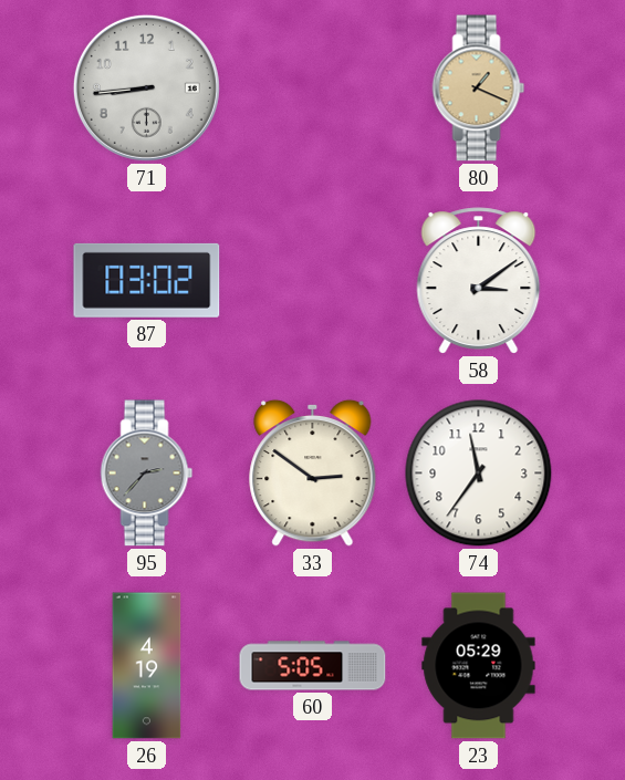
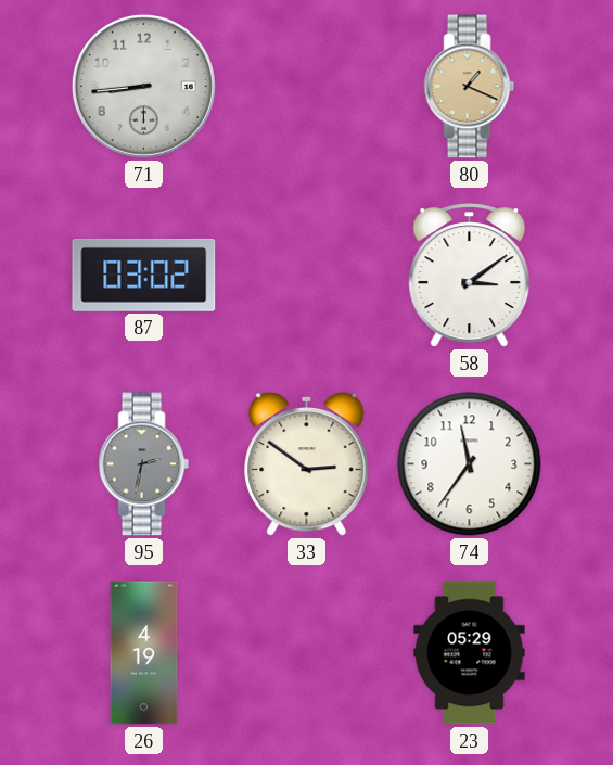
95: 2:37 -> 2:32
60: 5:05 -> none
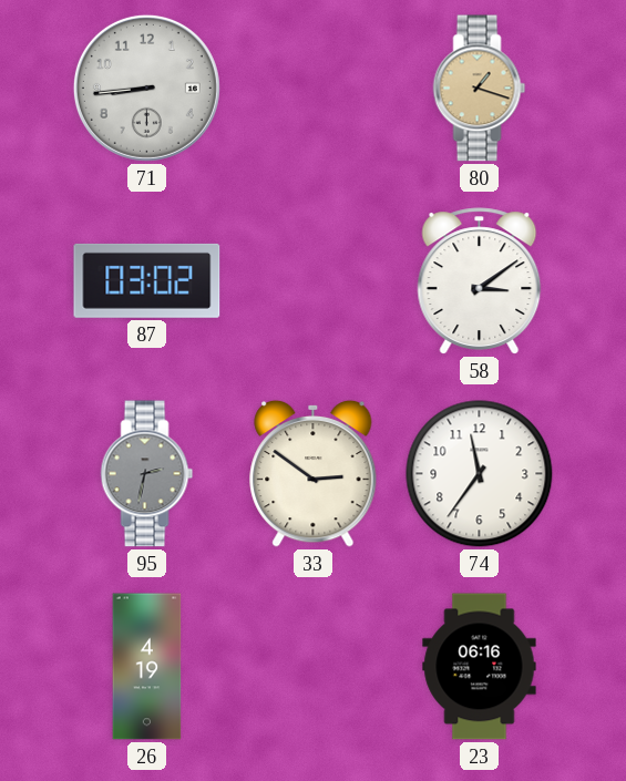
80: 1:19 -> 1:18
23: 05:29 -> 06:16
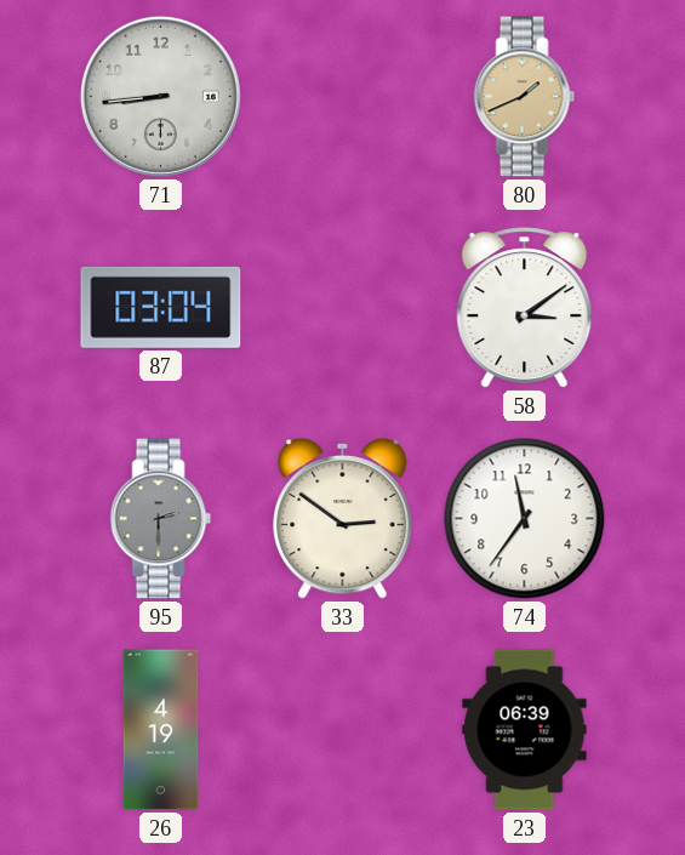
80: 1:18 -> 1:41
87: 03:02 -> 03:04
95: 2:32 -> 2:30
23: 06:16 -> 06:39
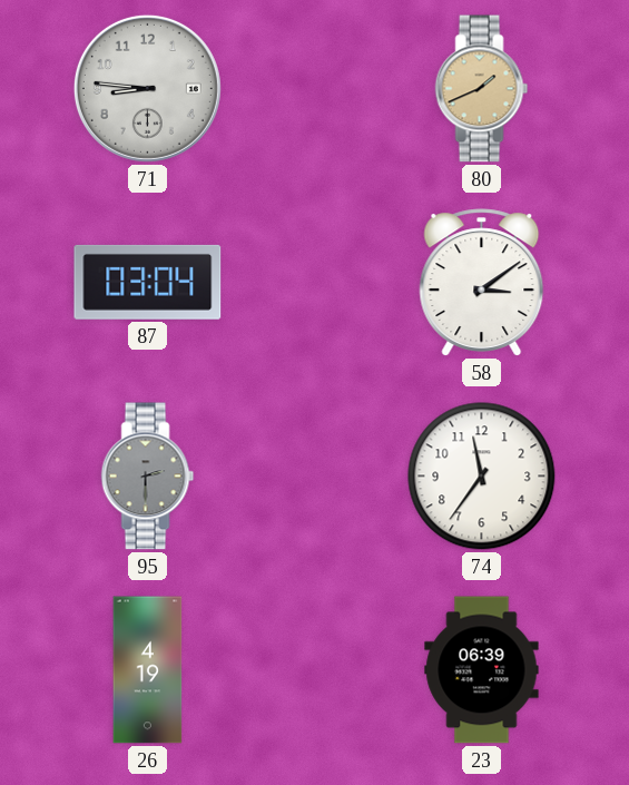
71: 8:44 -> 8:46
33: 2:51 -> none
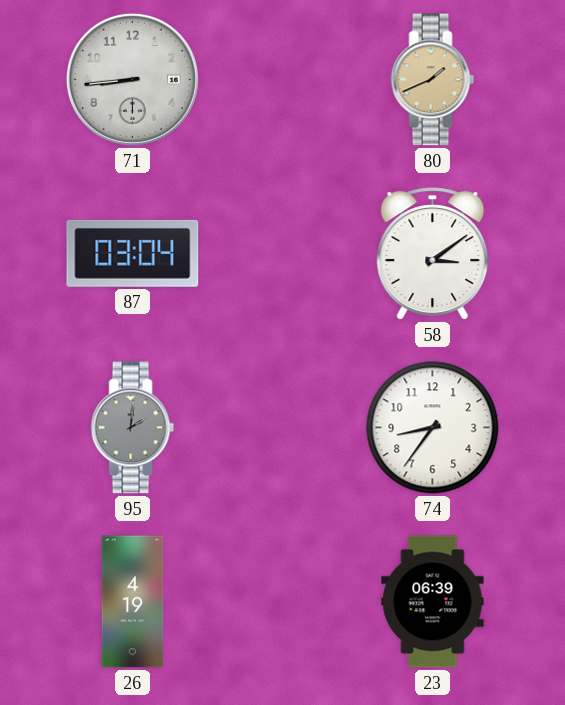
71: 8:46 -> 8:44
95: 2:30 -> 2:01
74: 11:36 -> 8:36
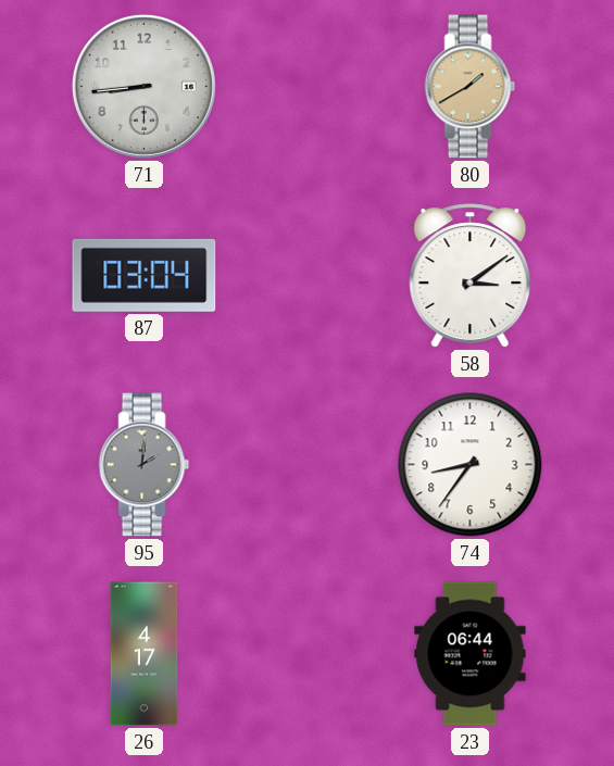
80: 1:41 -> 1:40
26: 4:19 -> 4:17
23: 06:39 -> 06:44
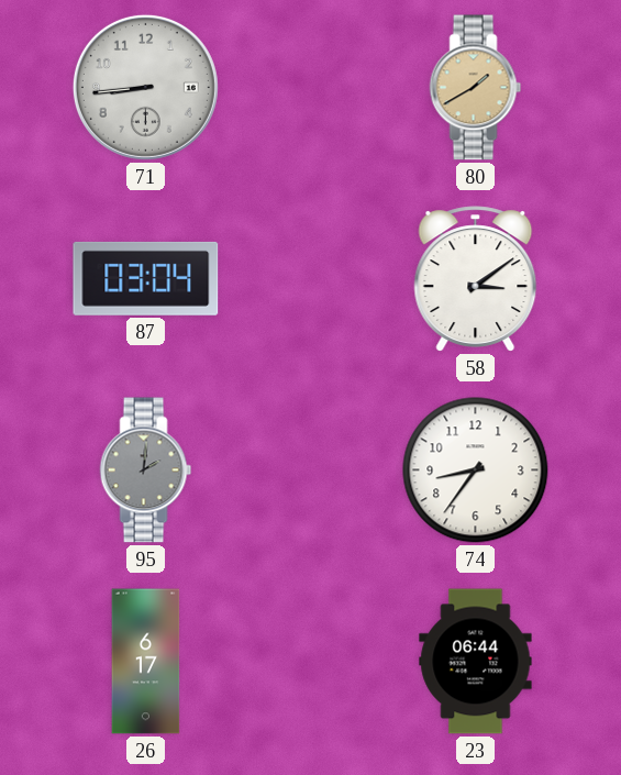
26: 4:17 -> 6:17
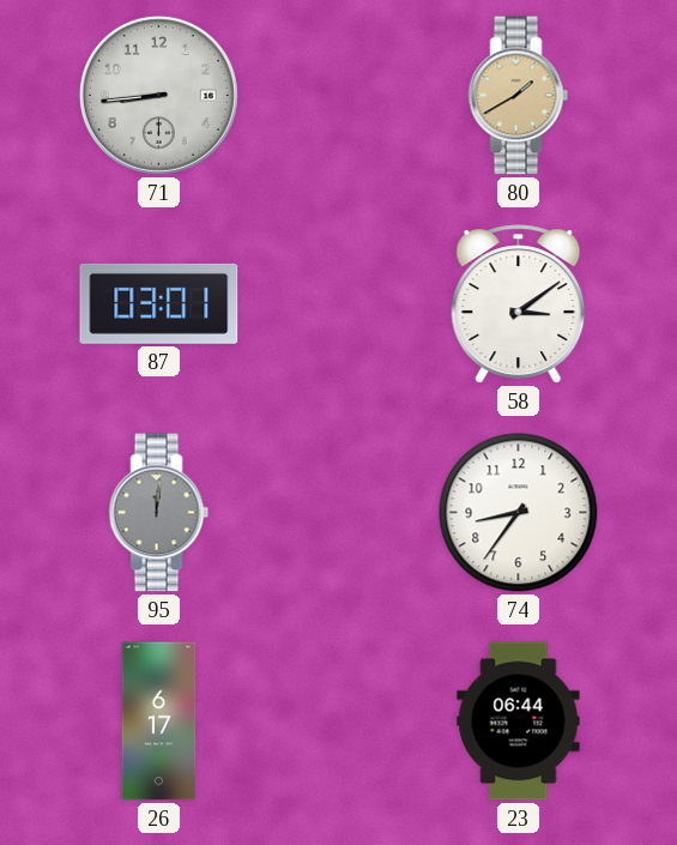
87: 03:04 -> 03:01
95: 2:01 -> 12:01
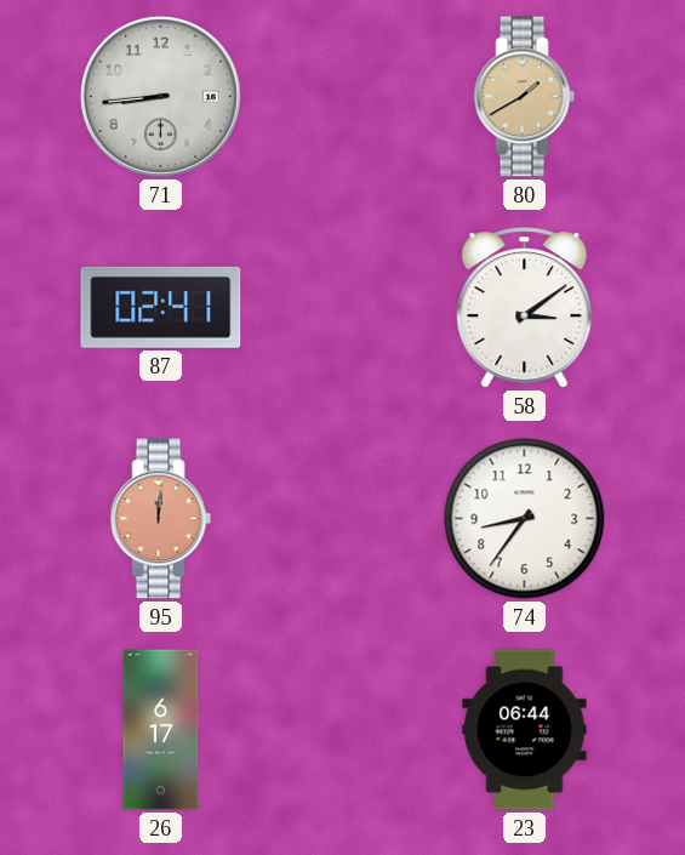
87: 03:01 -> 02:41
95 dial: grey -> salmon
